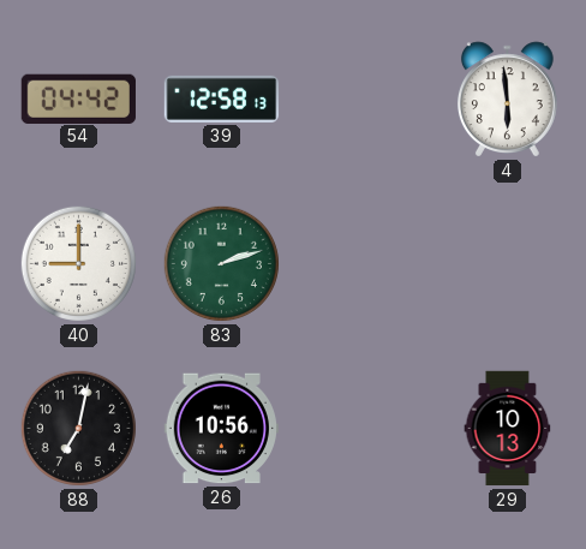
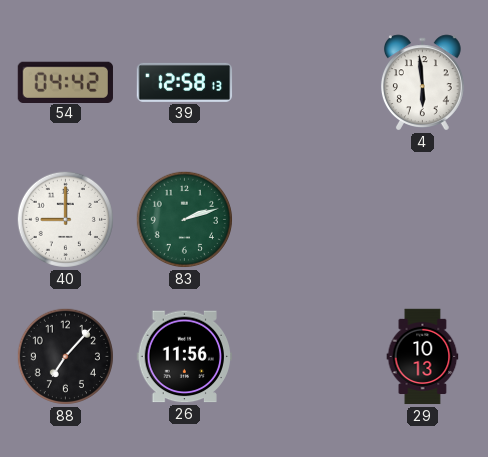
88: 7:02 -> 7:07
26: 10:56 -> 11:56
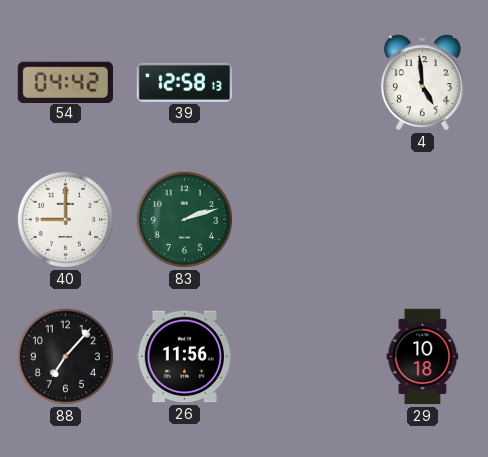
4: 5:59 -> 4:59
29: 10:13 -> 10:18
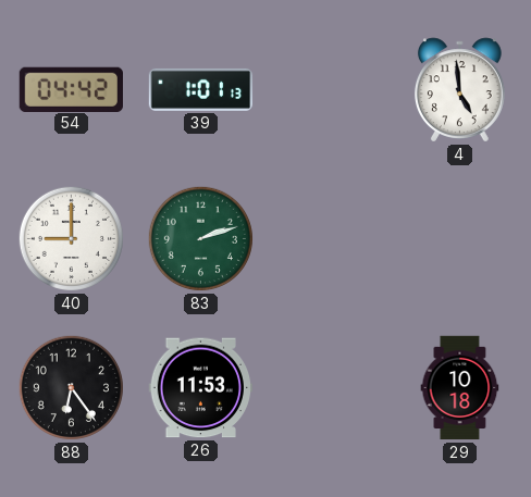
39: 12:58 -> 1:01
88: 7:07 -> 6:24
26: 11:56 -> 11:53
